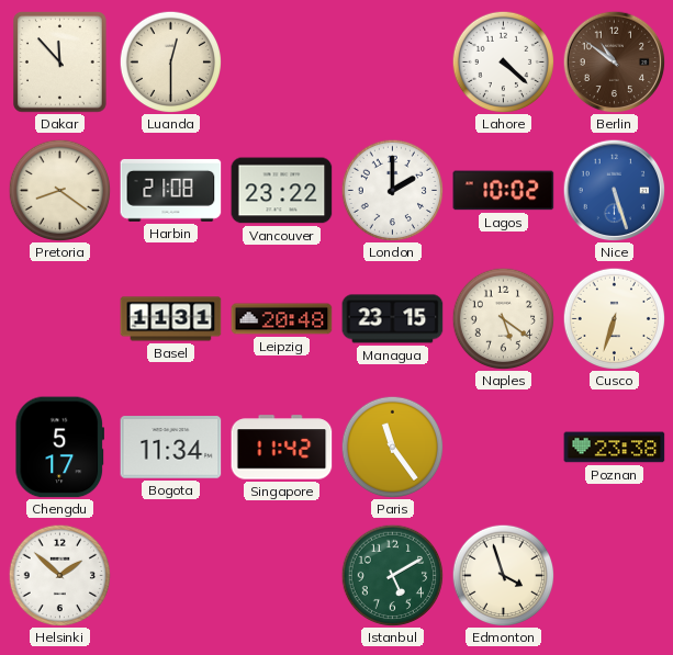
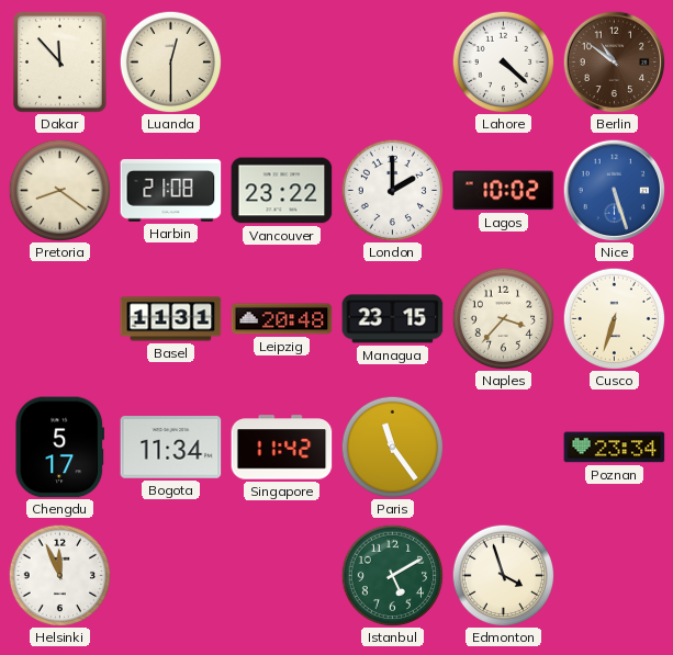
Naples: 5:21 -> 3:37
Poznan: 23:38 -> 23:34
Helsinki: 1:52 -> 11:56
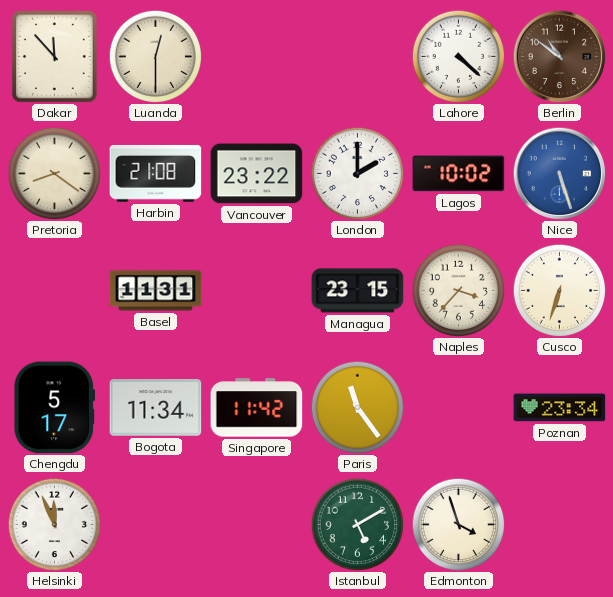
Leipzig: 20:48 -> none
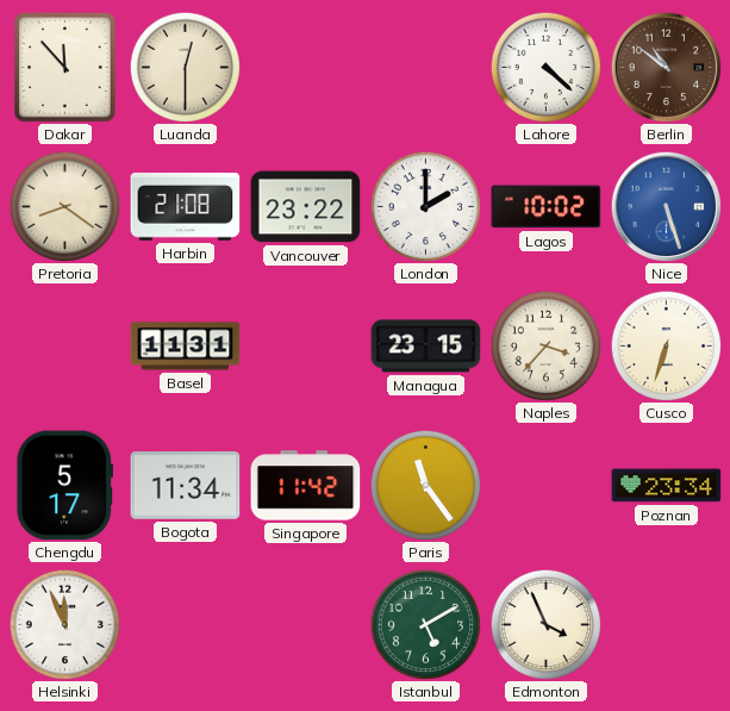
Edmonton: 3:57 -> 3:56
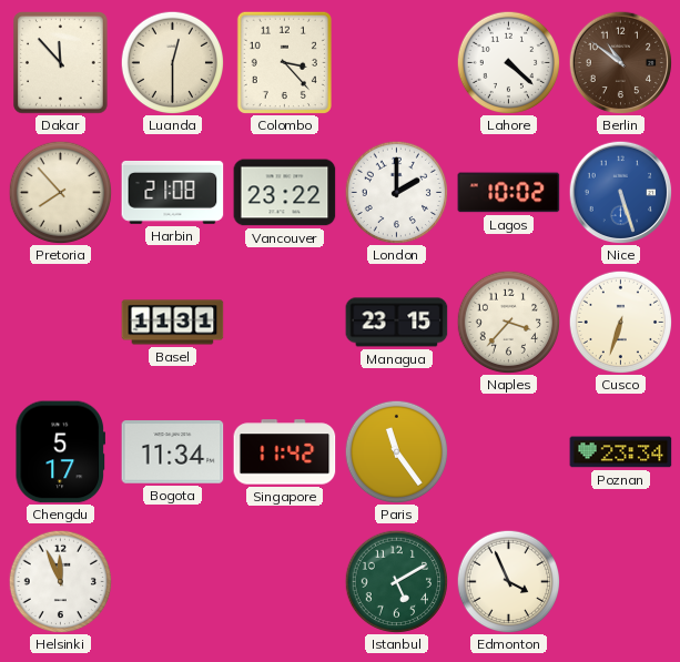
Colombo: none -> 3:23
Pretoria: 8:21 -> 7:53
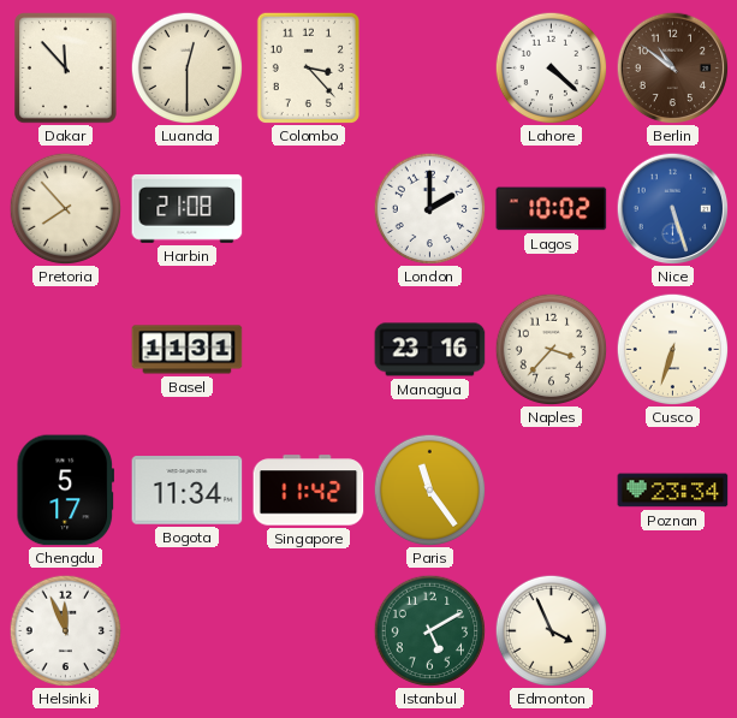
Vancouver: 23:22 -> none
Managua: 23:15 -> 23:16
